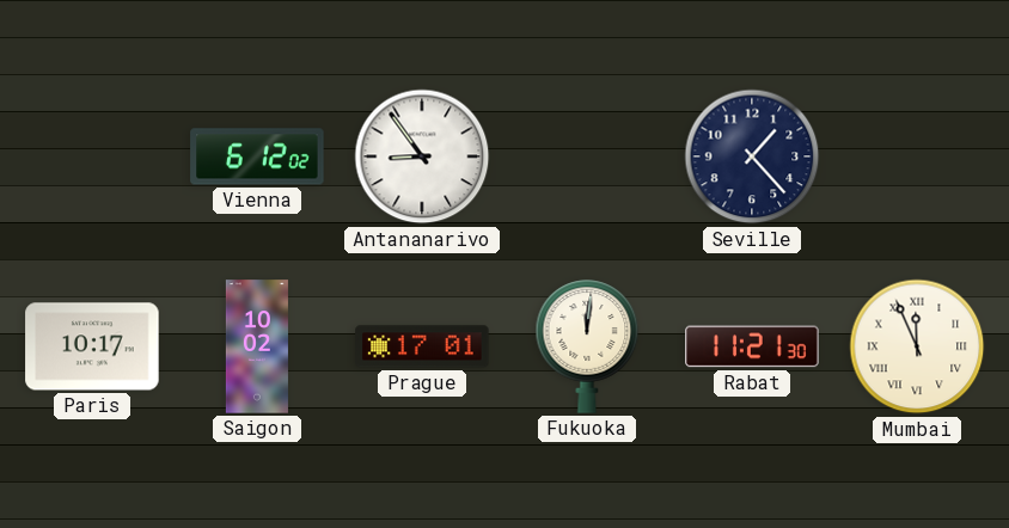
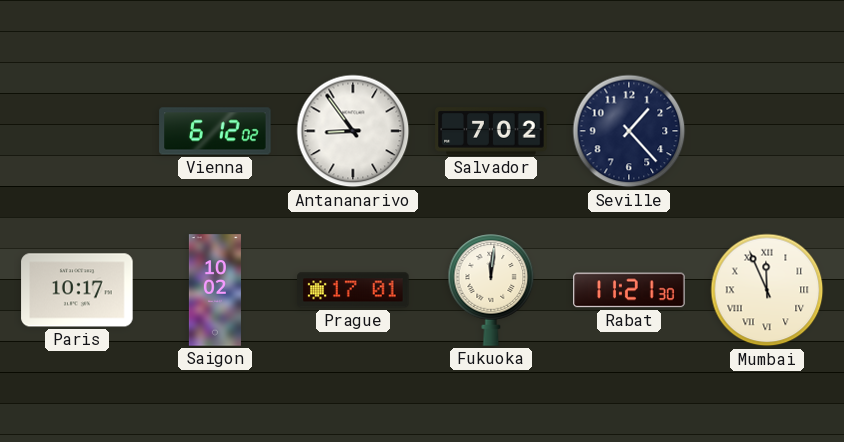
Salvador: none -> 7:02
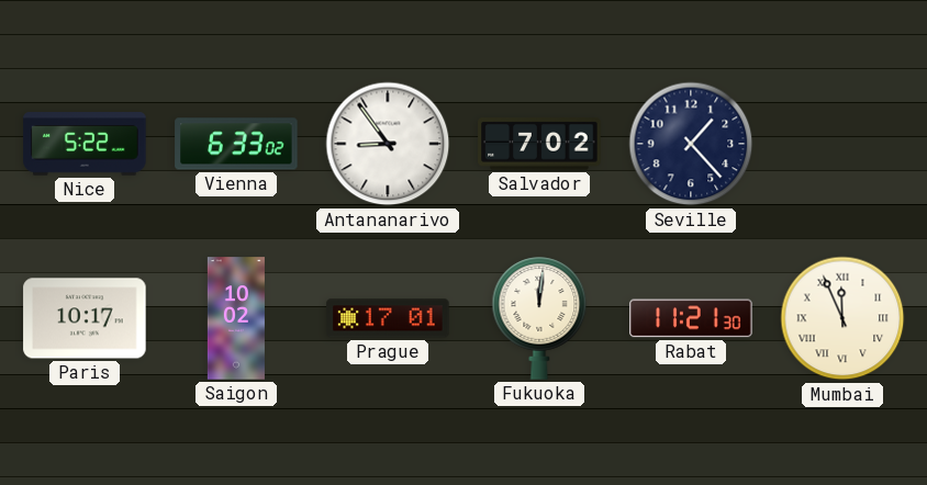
Nice: none -> 5:22
Vienna: 6:12 -> 6:33
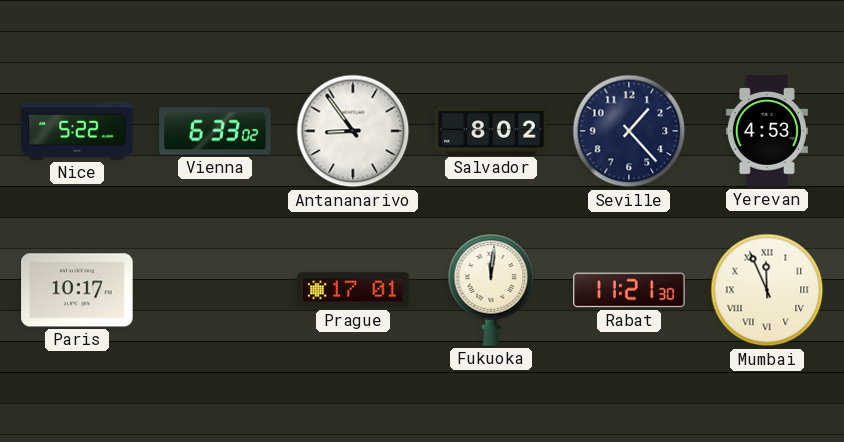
Salvador: 7:02 -> 8:02
Yerevan: none -> 4:53
Saigon: 10:02 -> none
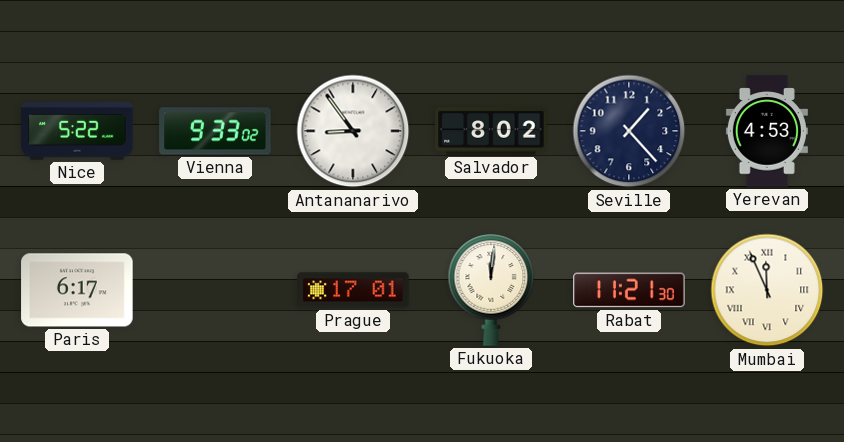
Vienna: 6:33 -> 9:33
Paris: 10:17 -> 6:17
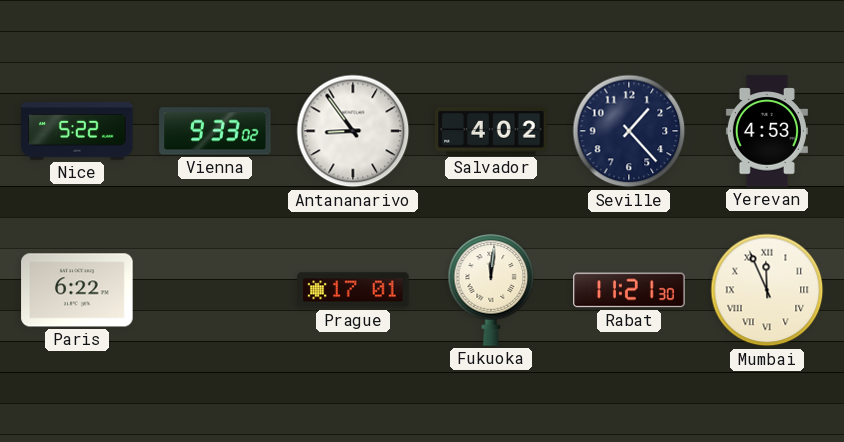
Salvador: 8:02 -> 4:02
Paris: 6:17 -> 6:22
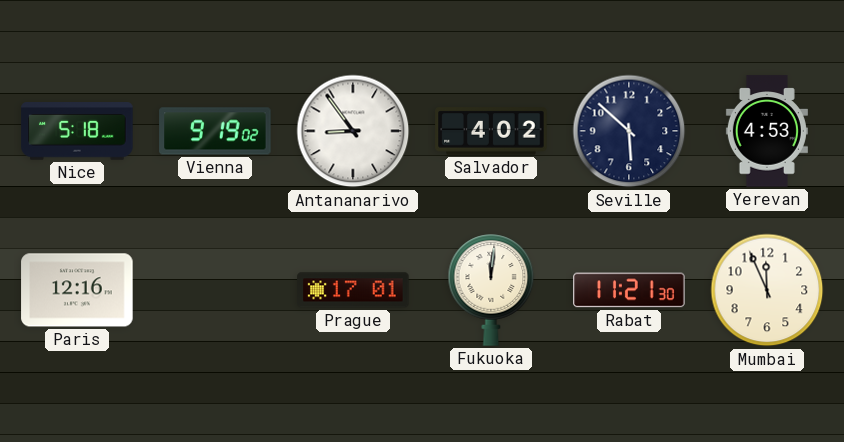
Nice: 5:22 -> 5:18
Vienna: 9:33 -> 9:19
Seville: 1:23 -> 5:52
Paris: 6:22 -> 12:16
Mumbai numerals: Roman -> Arabic
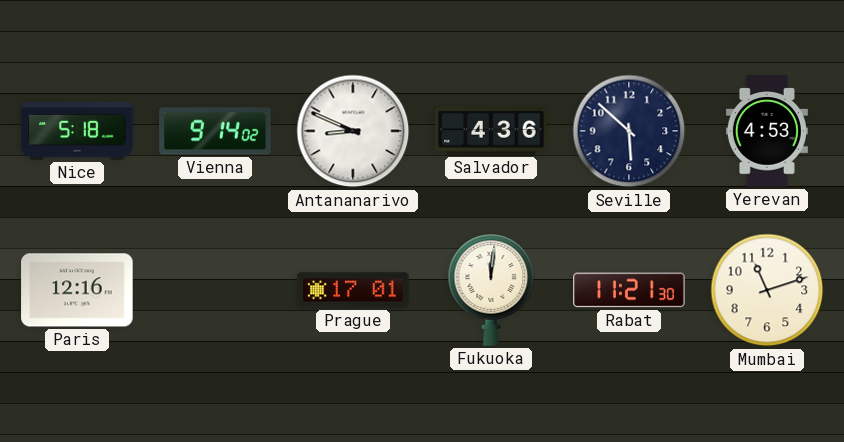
Vienna: 9:19 -> 9:14
Antananarivo: 8:54 -> 8:49
Salvador: 4:02 -> 4:36
Mumbai: 11:56 -> 11:12
